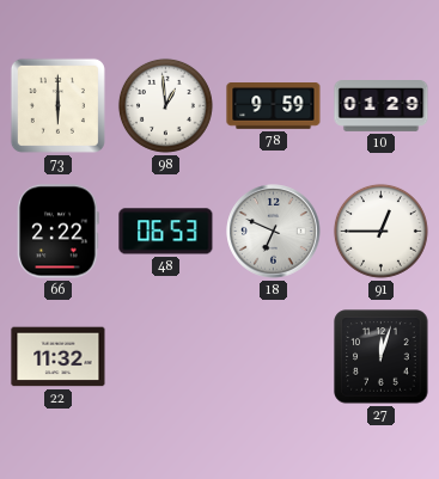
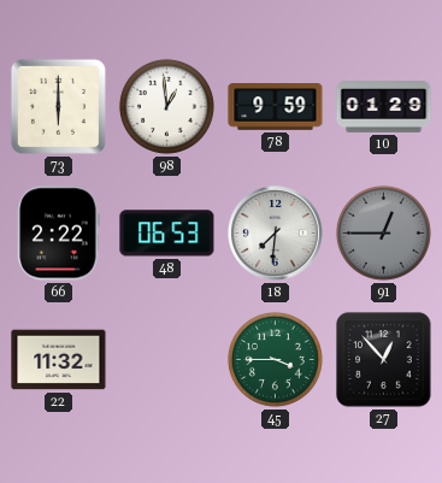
18: 6:49 -> 7:31
91 dial: white -> grey
45: none -> 3:45
27: 12:03 -> 12:53
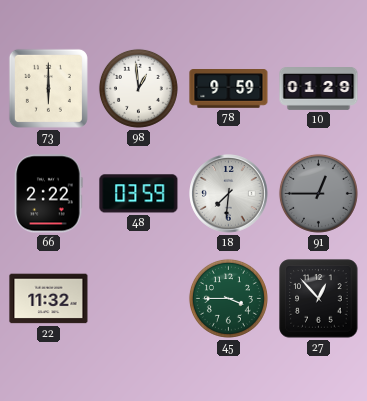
48: 06:53 -> 03:59
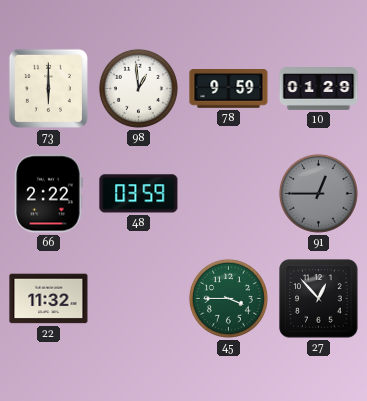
18: 7:31 -> none
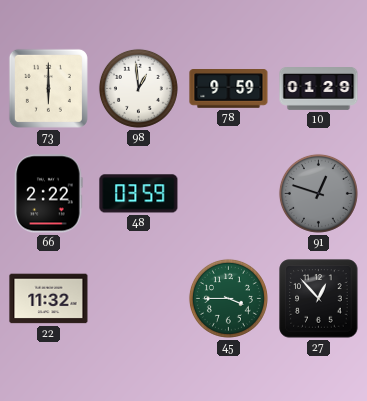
91: 12:45 -> 12:48
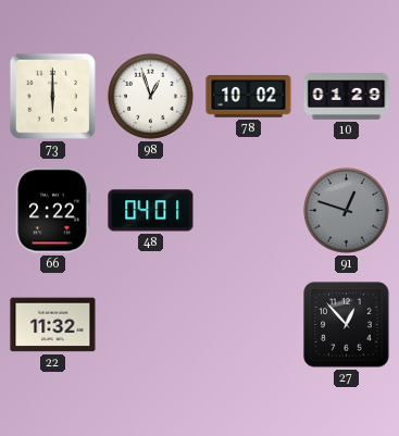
98: 12:59 -> 12:57
78: 9:59 -> 10:02
48: 03:59 -> 04:01
45: 3:45 -> none
